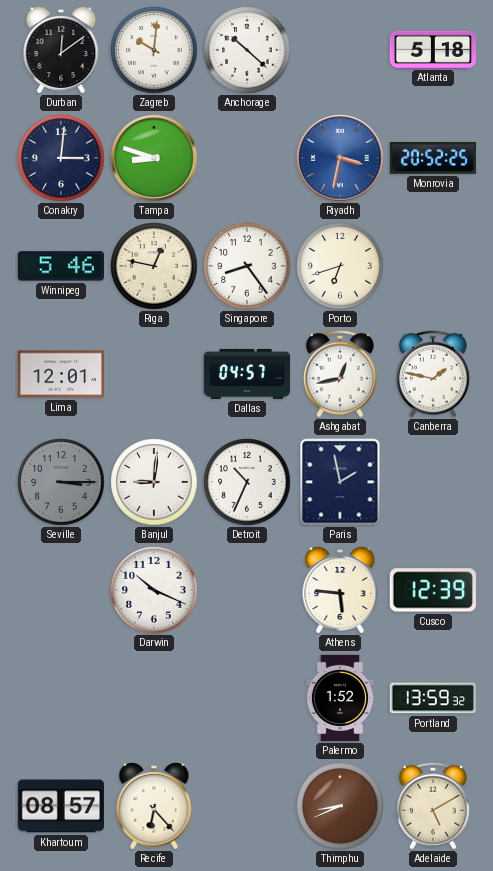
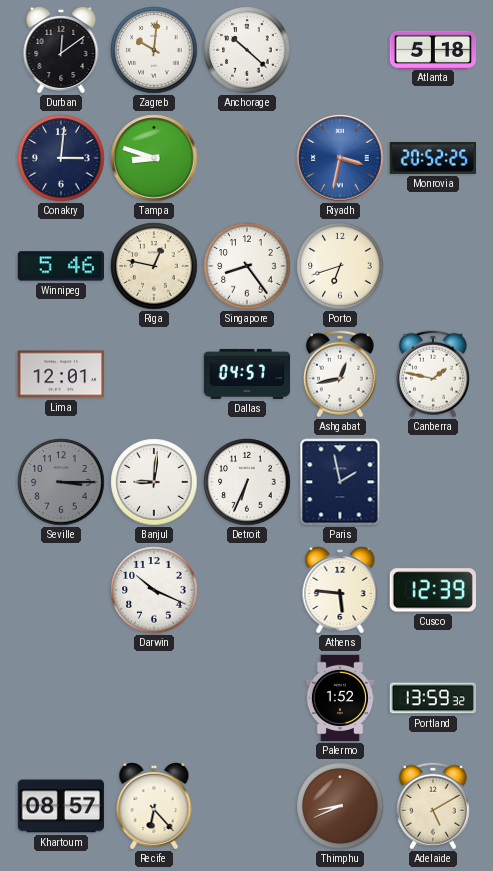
Detroit: 10:34 -> 6:34
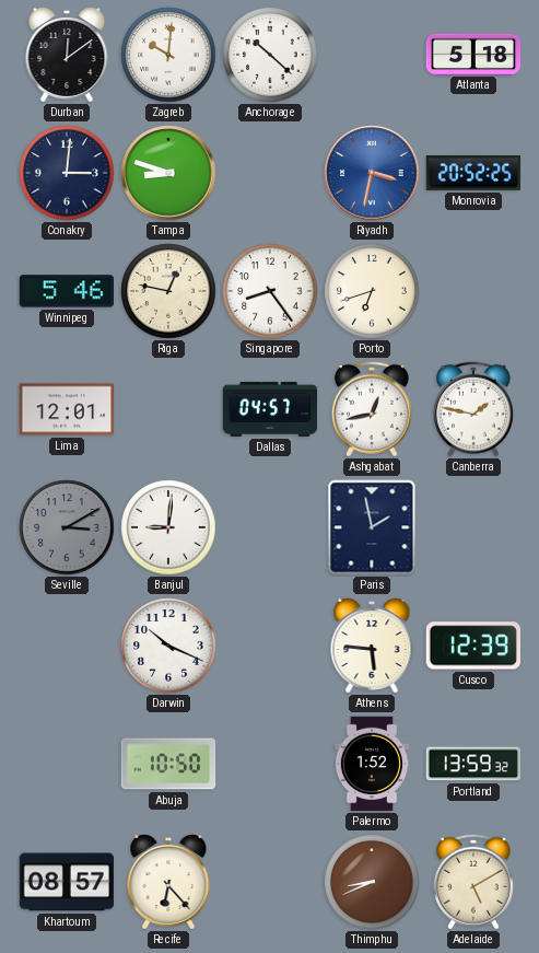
Seville: 3:15 -> 3:10
Detroit: 6:34 -> none
Abuja: none -> 10:50
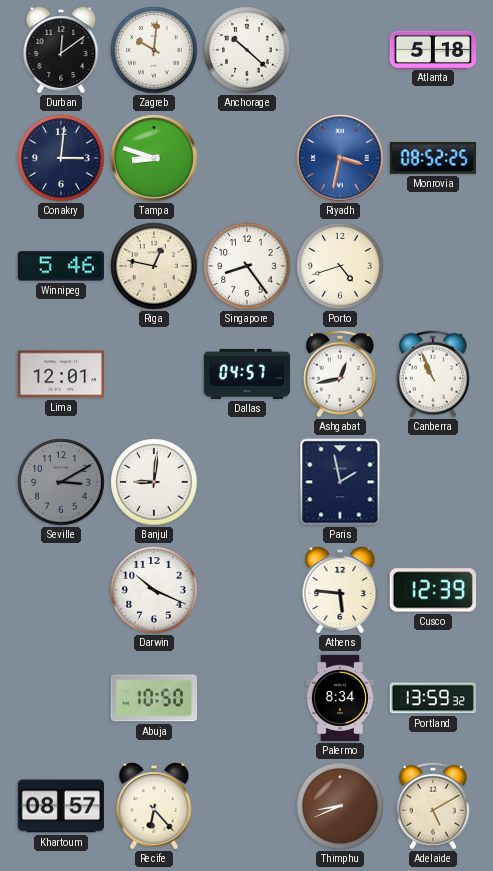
Monrovia: 20:52 -> 08:52
Porto: 6:42 -> 4:42
Canberra: 1:47 -> 10:56
Palermo: 1:52 -> 8:34
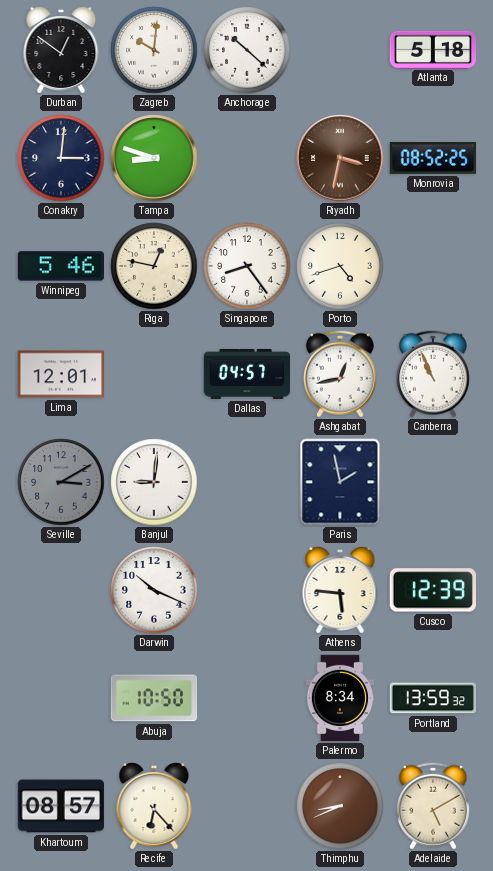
Durban: 12:09 -> 12:51
Riyadh dial: blue -> brown
